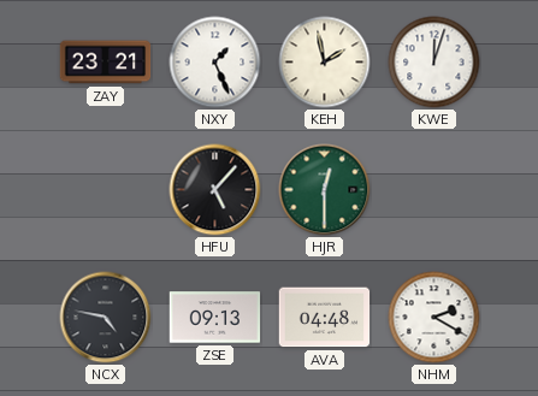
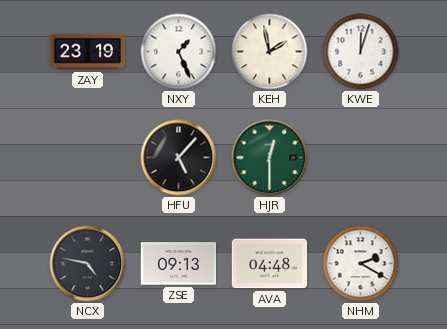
ZAY: 23:21 -> 23:19
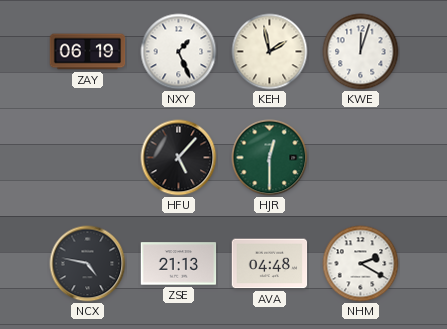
ZAY: 23:19 -> 06:19
ZSE: 09:13 -> 21:13
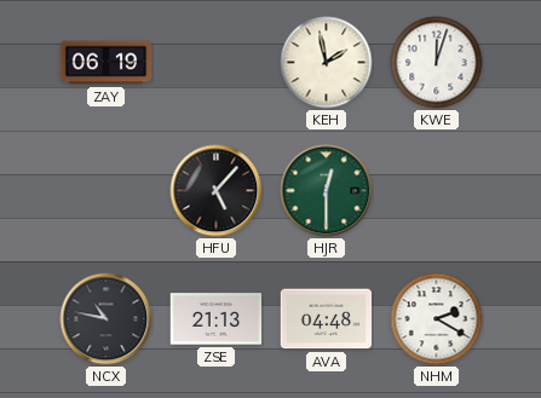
NXY: 1:26 -> none
NCX: 4:47 -> 10:47
